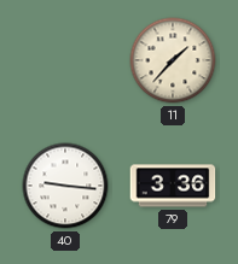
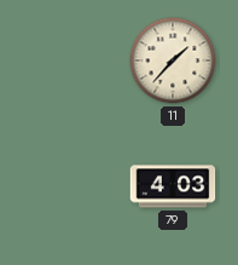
40: 9:16 -> none
79: 3:36 -> 4:03
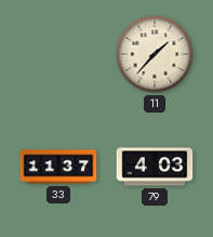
33: none -> 11:37
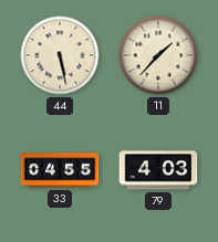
44: none -> 5:28
33: 11:37 -> 04:55
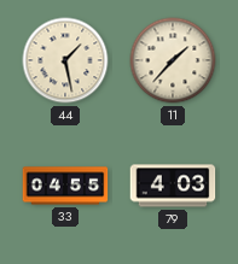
44: 5:28 -> 1:28
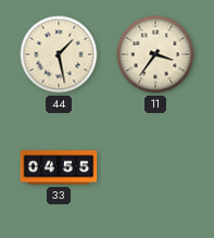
11: 1:37 -> 3:36
79: 4:03 -> none
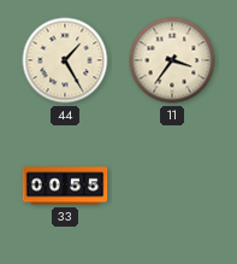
44: 1:28 -> 1:25
33: 04:55 -> 00:55
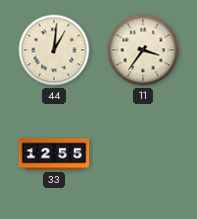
44: 1:25 -> 1:01
33: 00:55 -> 12:55
